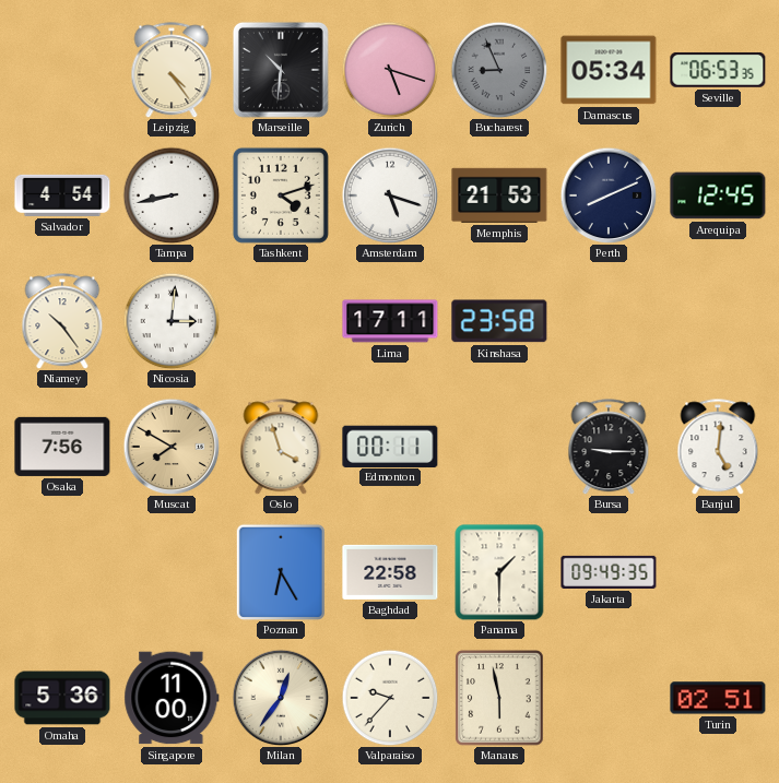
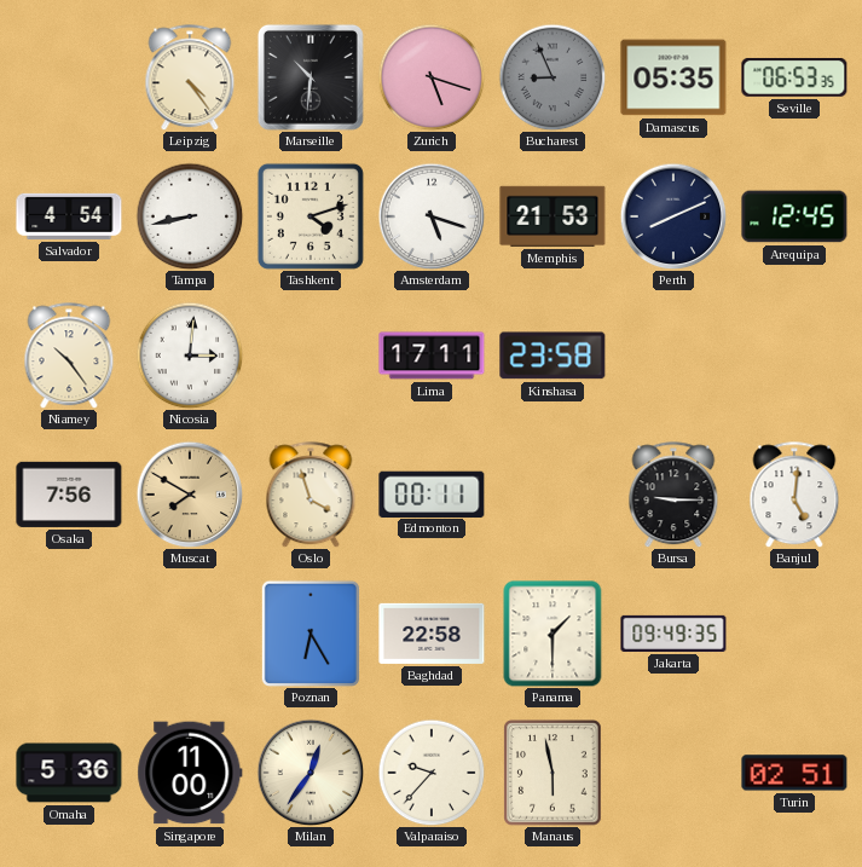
Damascus: 05:34 -> 05:35
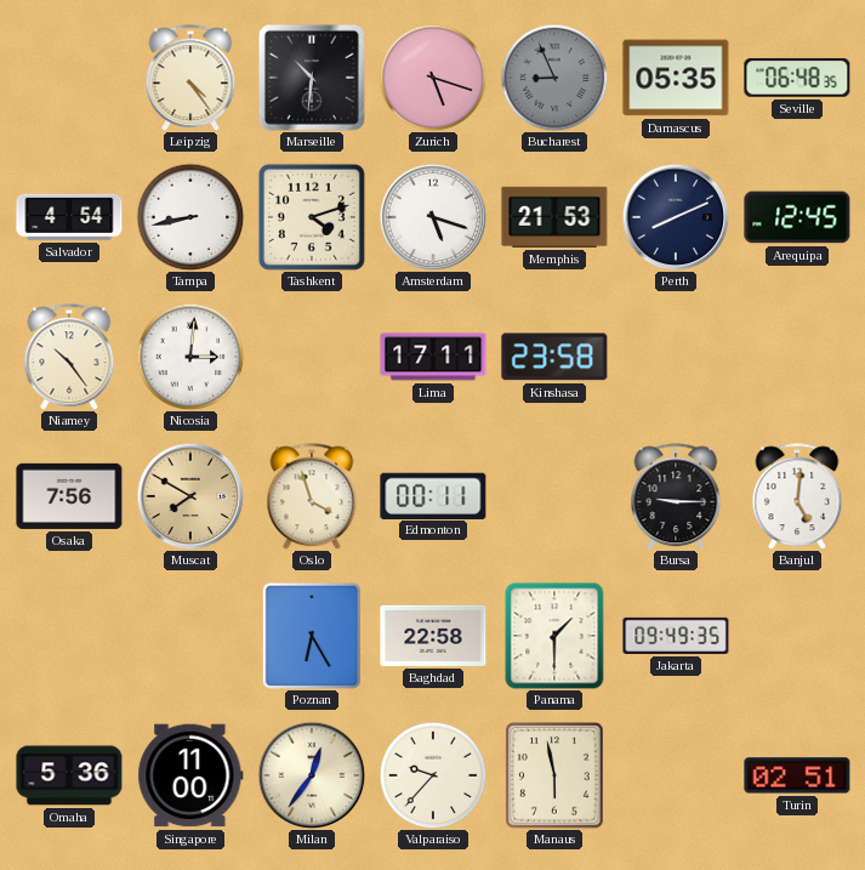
Seville: 06:53 -> 06:48
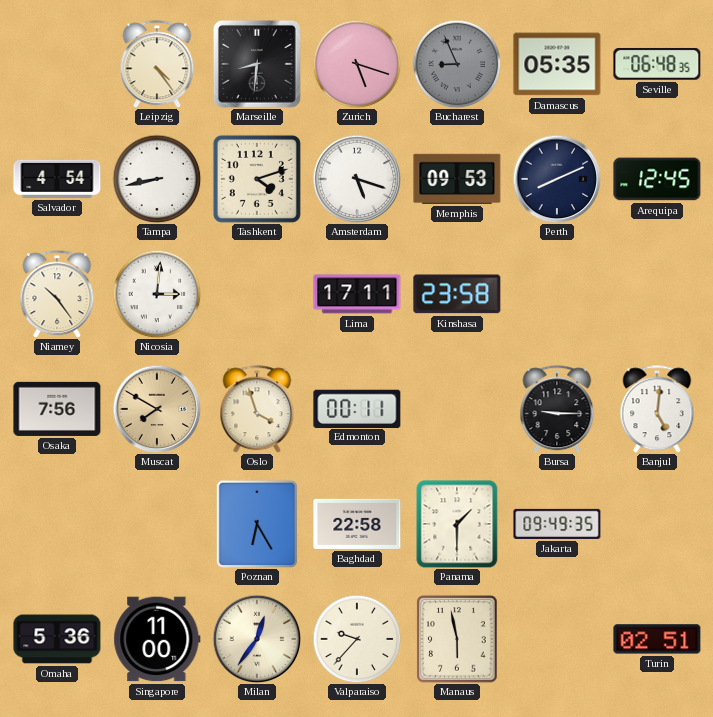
Marseille: 10:31 -> 8:31
Memphis: 21:53 -> 09:53
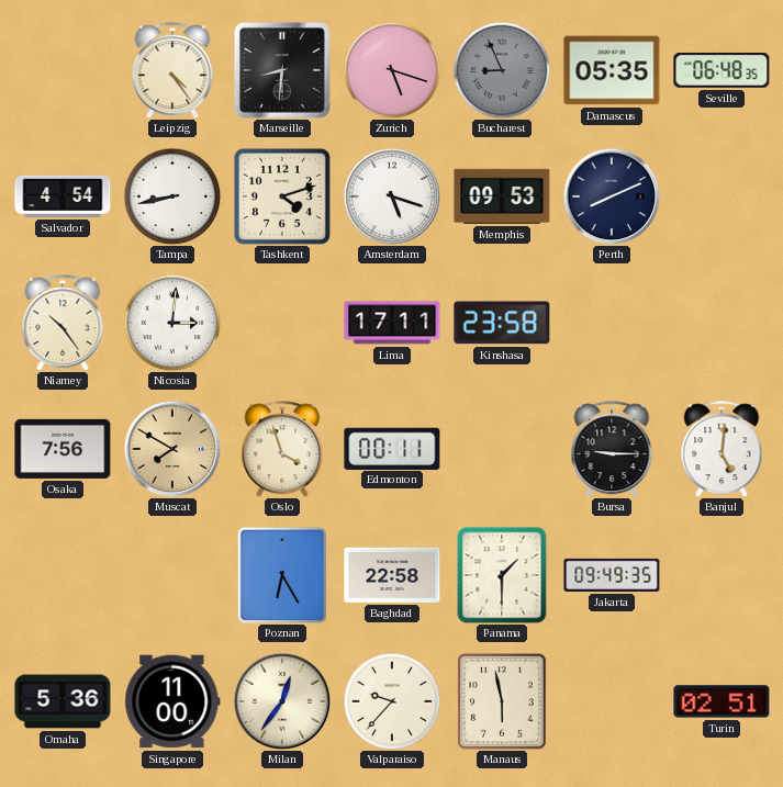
Arequipa: 12:45 -> none
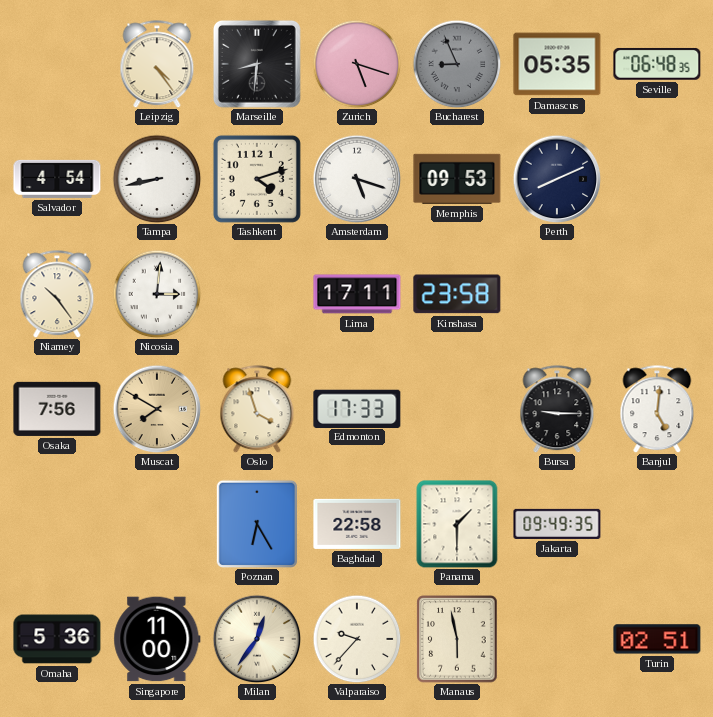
Edmonton: 00:11 -> 17:33
